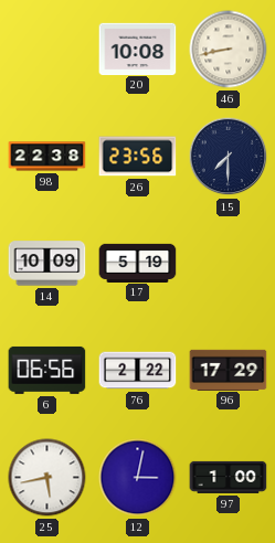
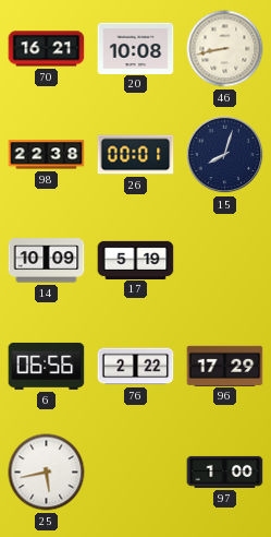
70: none -> 16:21
26: 23:56 -> 00:01
15: 7:30 -> 8:03
12: 3:02 -> none
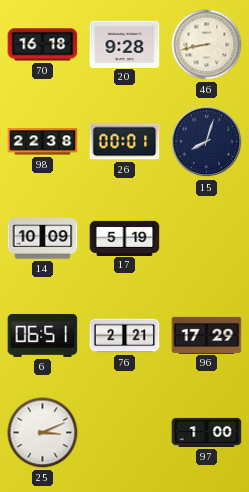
70: 16:21 -> 16:18
20: 10:08 -> 9:28
6: 06:56 -> 06:51
76: 2:22 -> 2:21
25: 5:43 -> 3:11
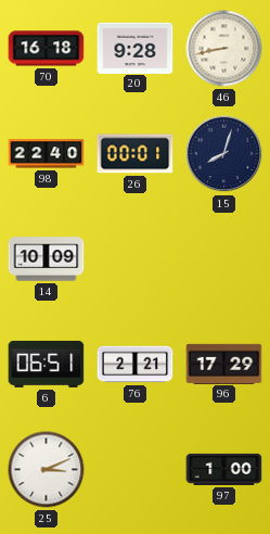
98: 22:38 -> 22:40
17: 5:19 -> none
